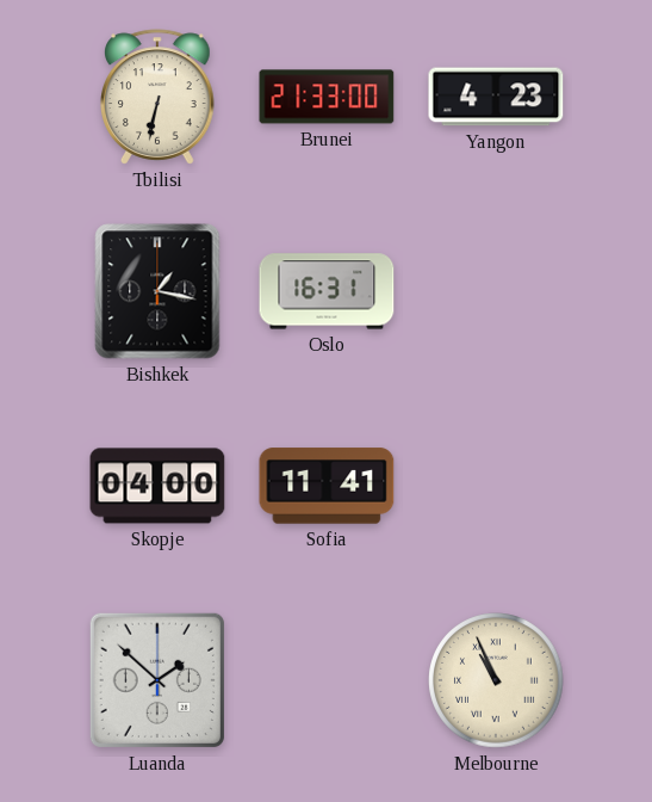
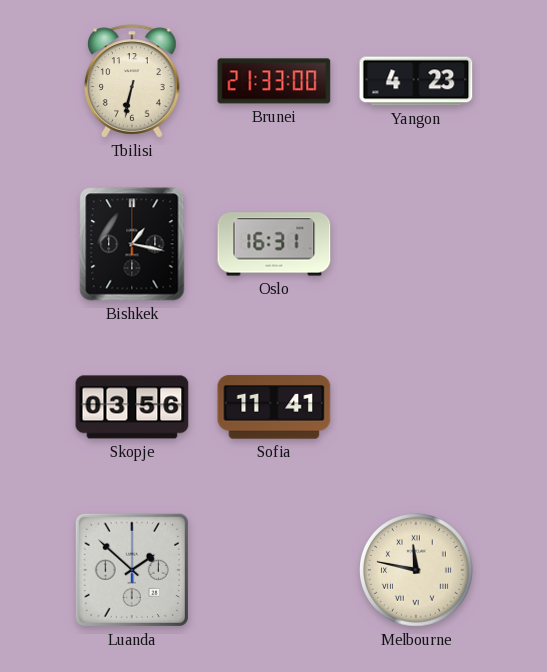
Skopje: 04:00 -> 03:56
Melbourne: 10:56 -> 11:47
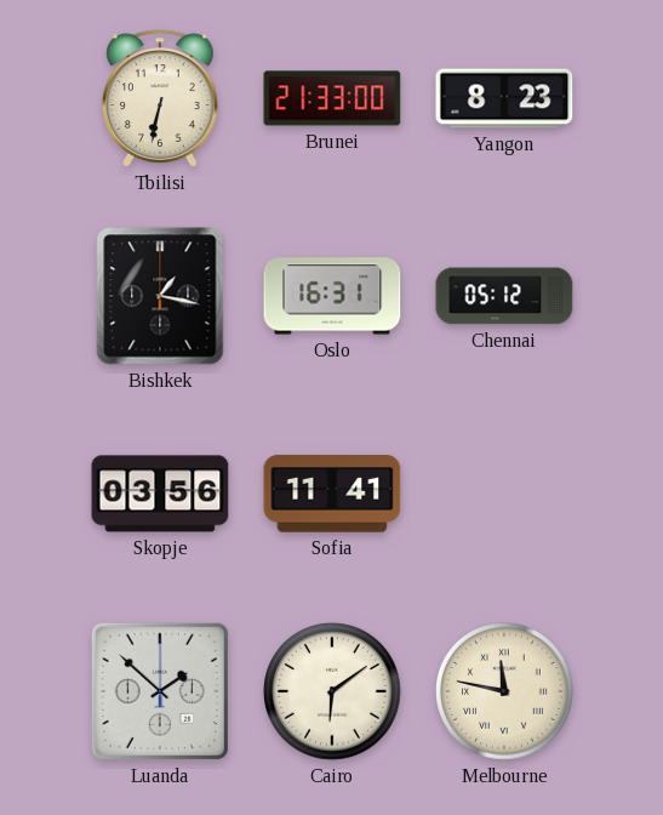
Yangon: 4:23 -> 8:23
Chennai: none -> 05:12
Cairo: none -> 6:09
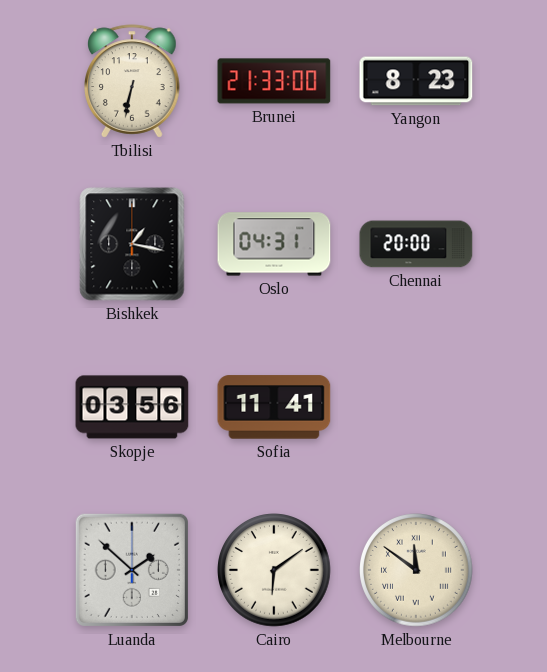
Oslo: 16:31 -> 04:31
Chennai: 05:12 -> 20:00
Melbourne: 11:47 -> 11:51
